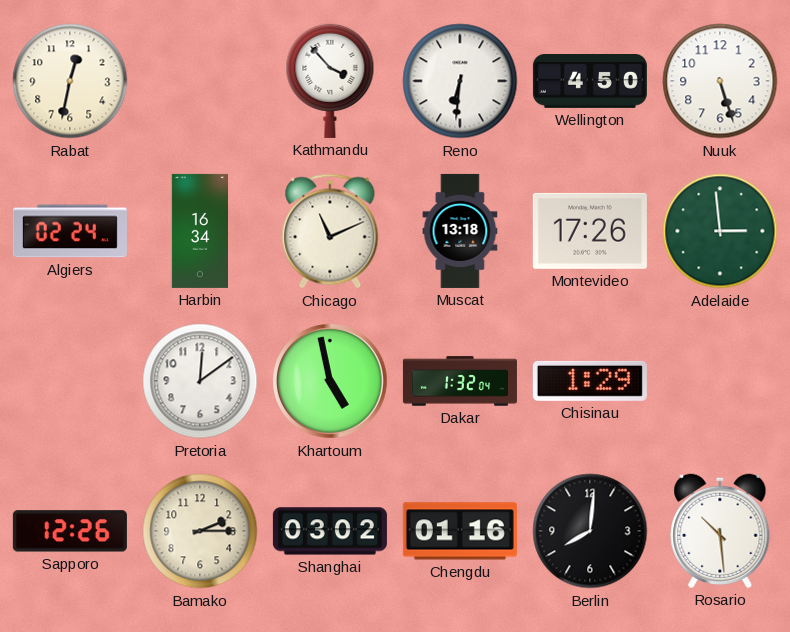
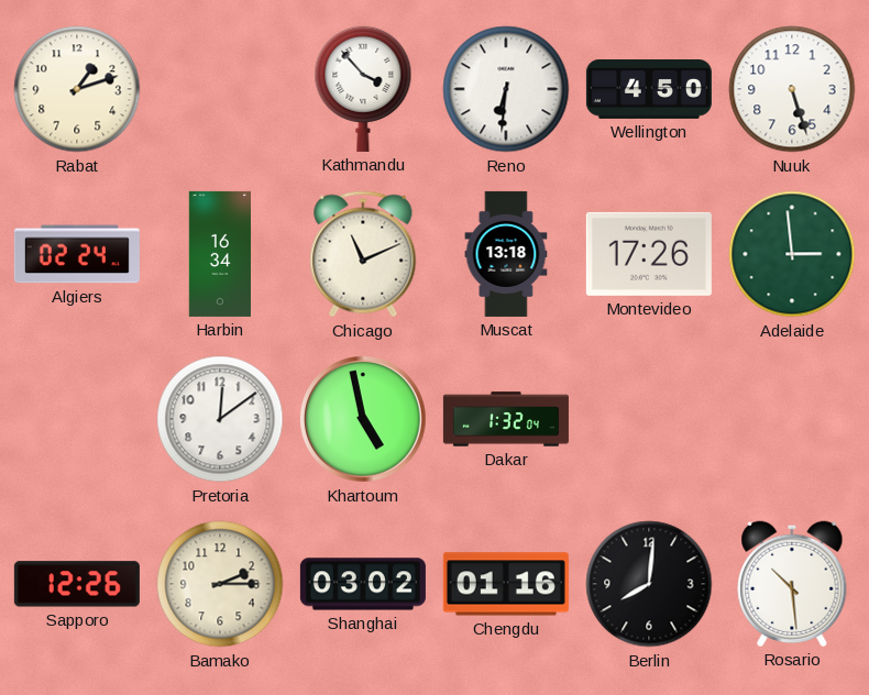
Rabat: 12:32 -> 1:12
Chisinau: 1:29 -> none
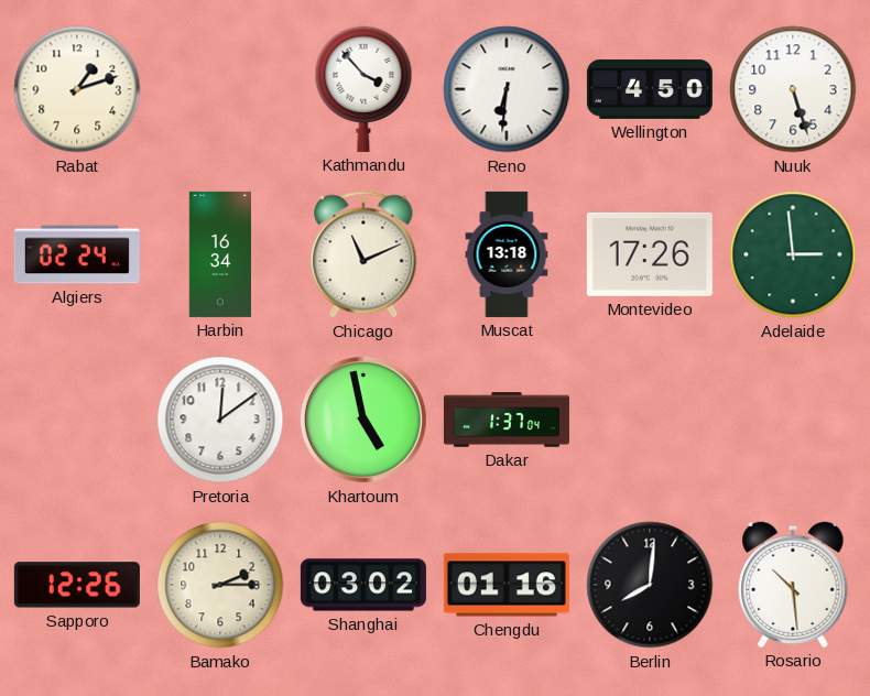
Dakar: 1:32 -> 1:37
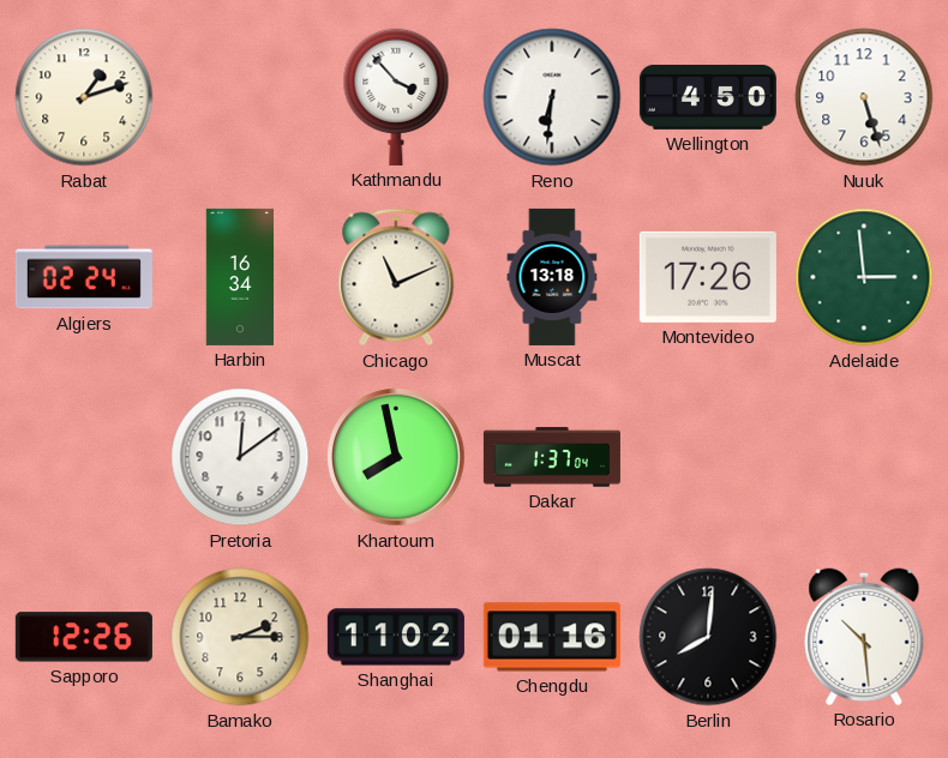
Khartoum: 4:58 -> 7:58
Shanghai: 03:02 -> 11:02
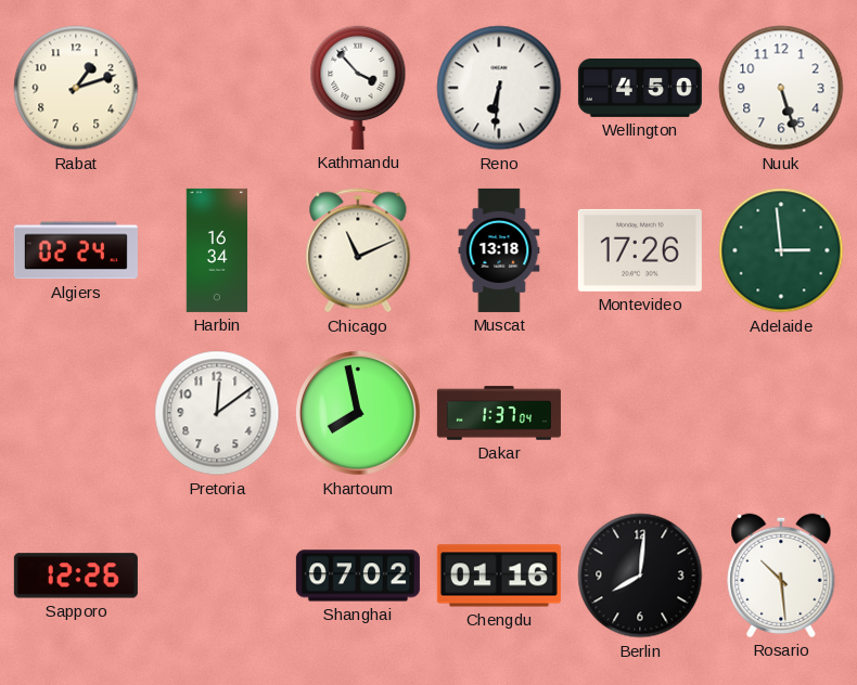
Bamako: 2:15 -> none
Shanghai: 11:02 -> 07:02
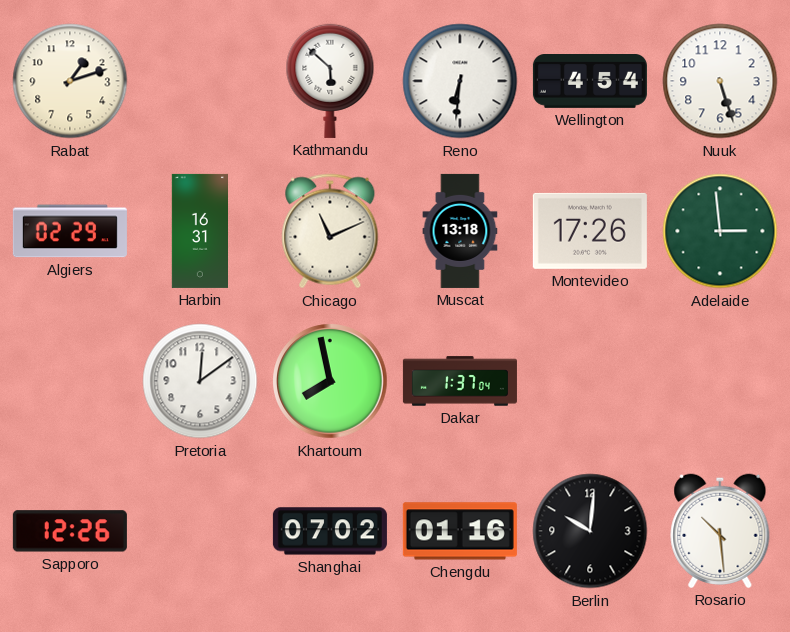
Kathmandu: 3:53 -> 5:52
Wellington: 4:50 -> 4:54
Algiers: 02:24 -> 02:29
Harbin: 16:34 -> 16:31
Berlin: 8:01 -> 10:01
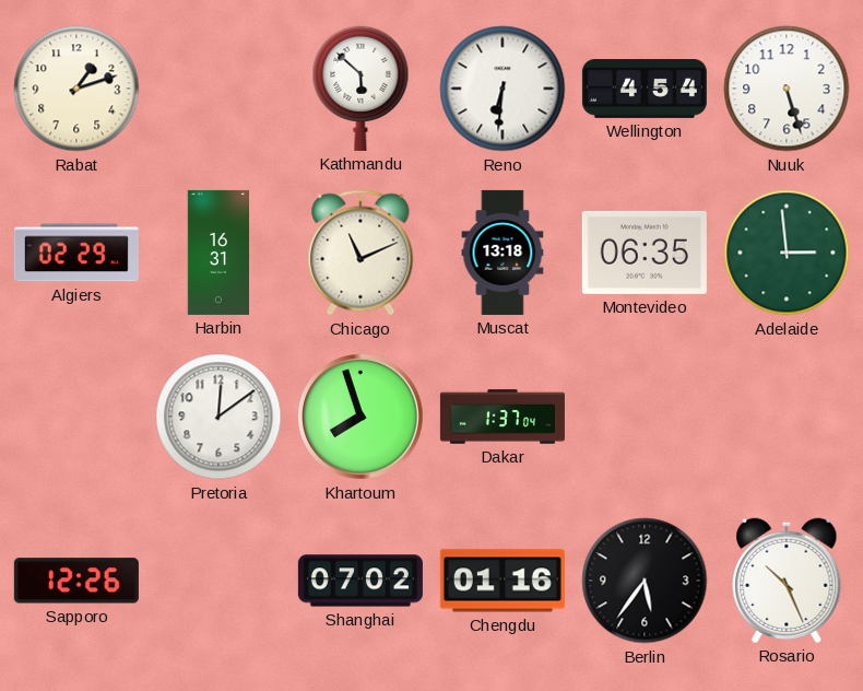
Montevideo: 17:26 -> 06:35
Khartoum: 7:58 -> 7:57
Berlin: 10:01 -> 5:36
Rosario: 10:29 -> 10:26
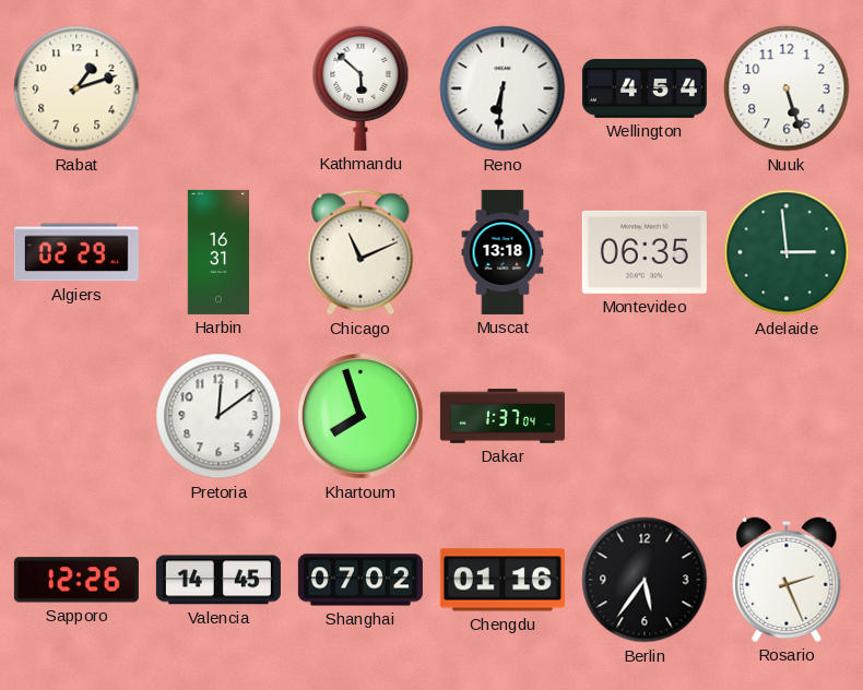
Valencia: none -> 14:45
Rosario: 10:26 -> 2:26
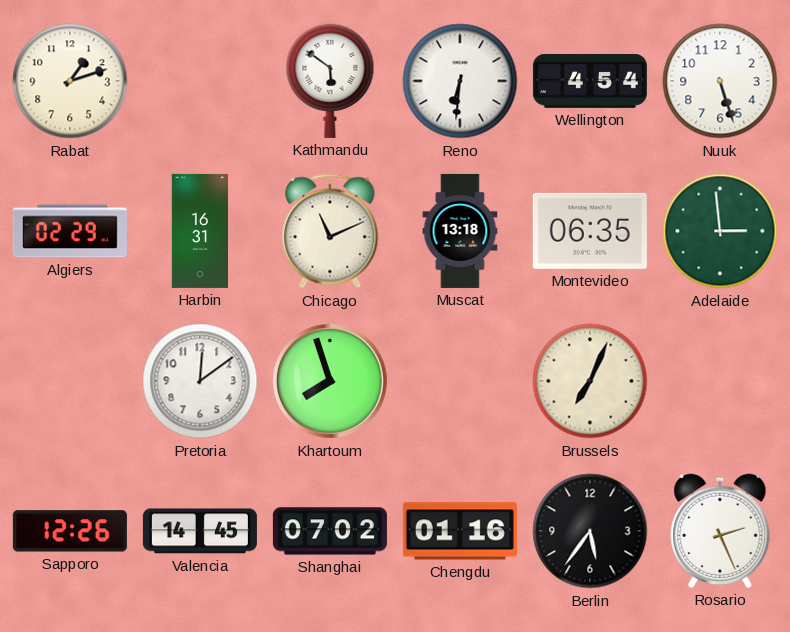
Kathmandu: 5:52 -> 5:51
Dakar: 1:37 -> none
Brussels: none -> 7:04
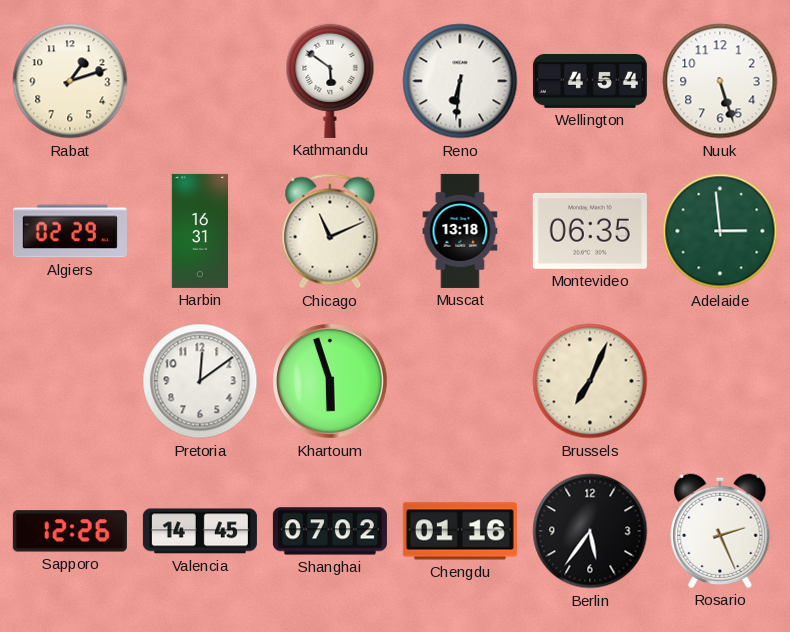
Khartoum: 7:57 -> 5:57
